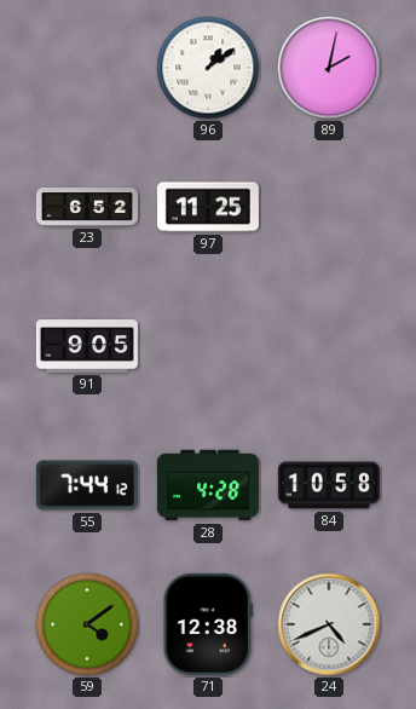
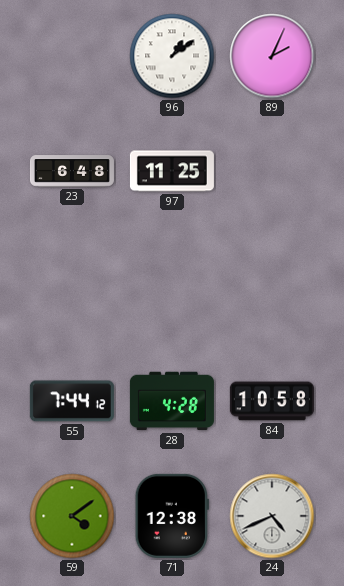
89: 2:02 -> 2:04
23: 6:52 -> 6:48
91: 9:05 -> none
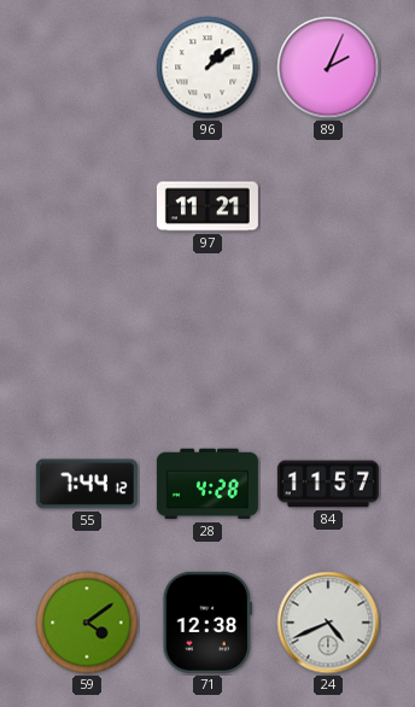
23: 6:48 -> none
97: 11:25 -> 11:21
84: 10:58 -> 11:57
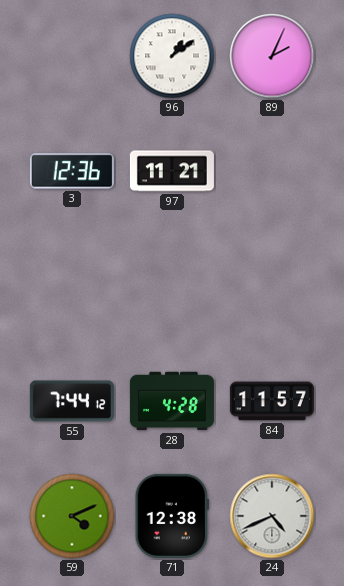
3: none -> 12:36
59: 4:09 -> 4:11
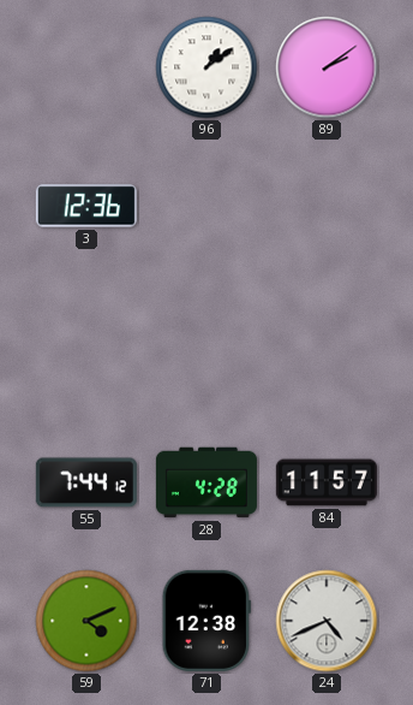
89: 2:04 -> 2:09
97: 11:21 -> none
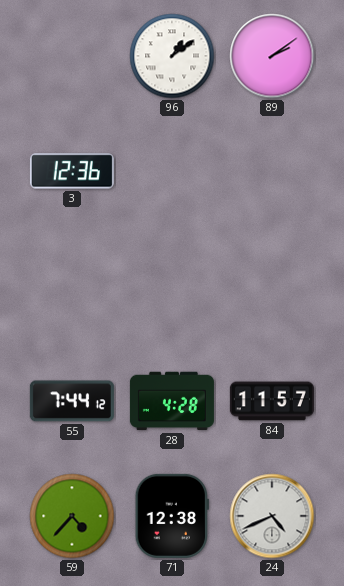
59: 4:11 -> 4:37
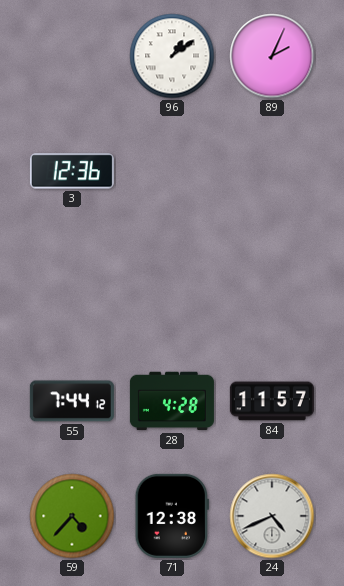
89: 2:09 -> 2:04
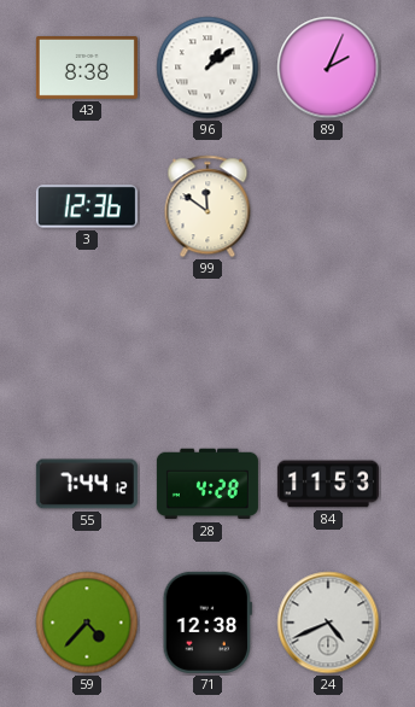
43: none -> 8:38
99: none -> 11:51
84: 11:57 -> 11:53
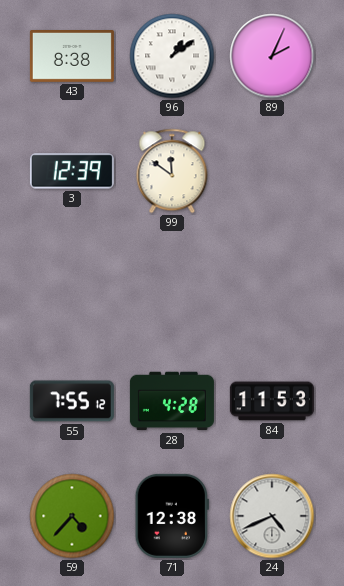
3: 12:36 -> 12:39
55: 7:44 -> 7:55
